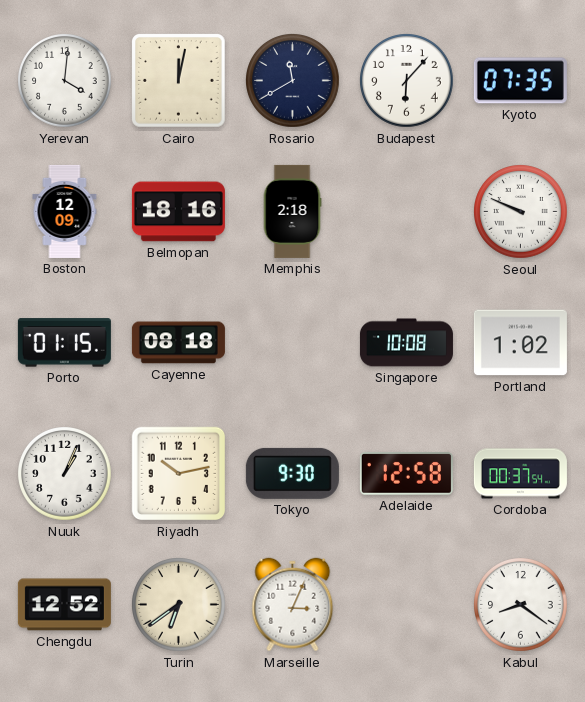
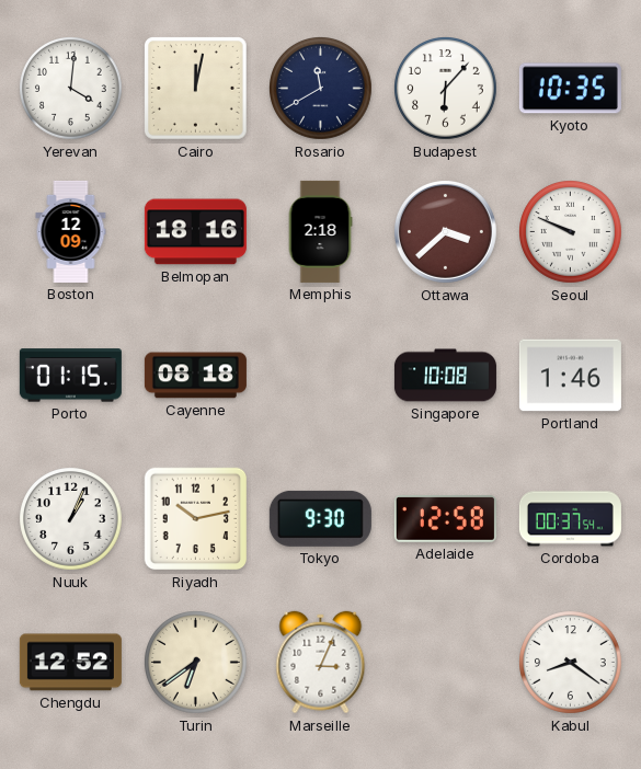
Kyoto: 07:35 -> 10:35
Ottawa: none -> 3:38
Portland: 1:02 -> 1:46
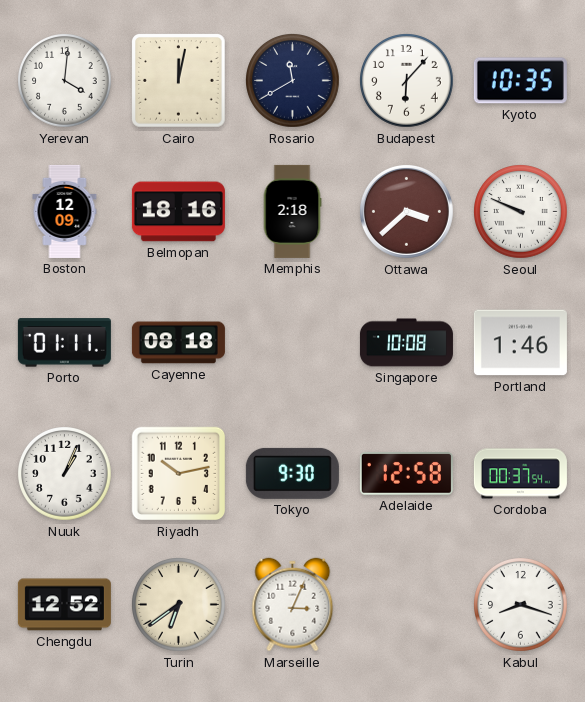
Porto: 01:15 -> 01:11
Kabul: 8:21 -> 8:18
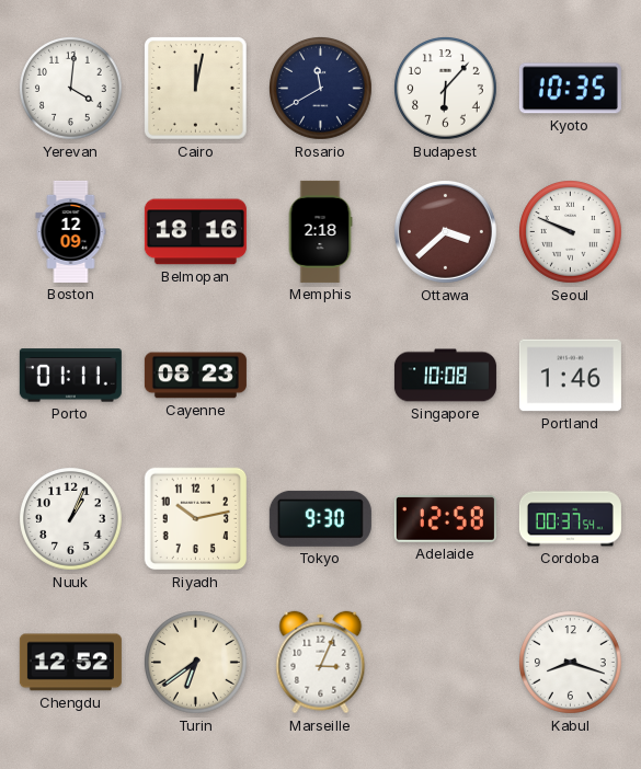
Cayenne: 08:18 -> 08:23
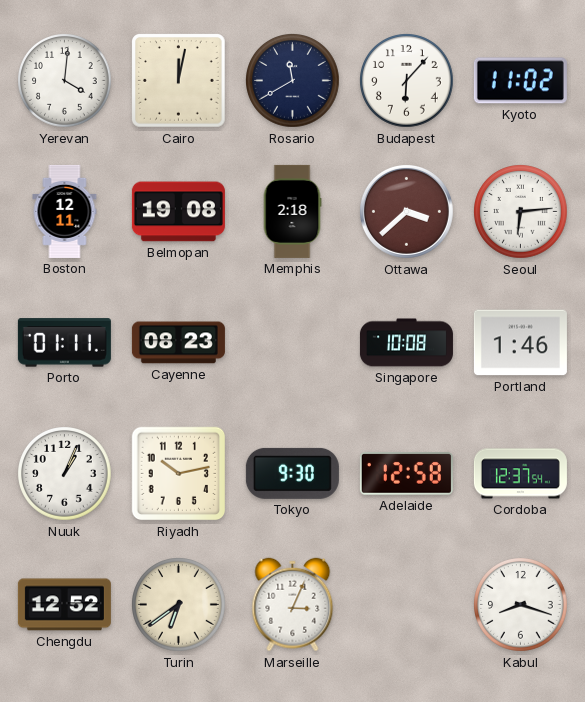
Kyoto: 10:35 -> 11:02
Boston: 12:09 -> 12:11
Belmopan: 18:16 -> 19:08
Seoul: 9:49 -> 6:14
Cordoba: 00:37 -> 12:37
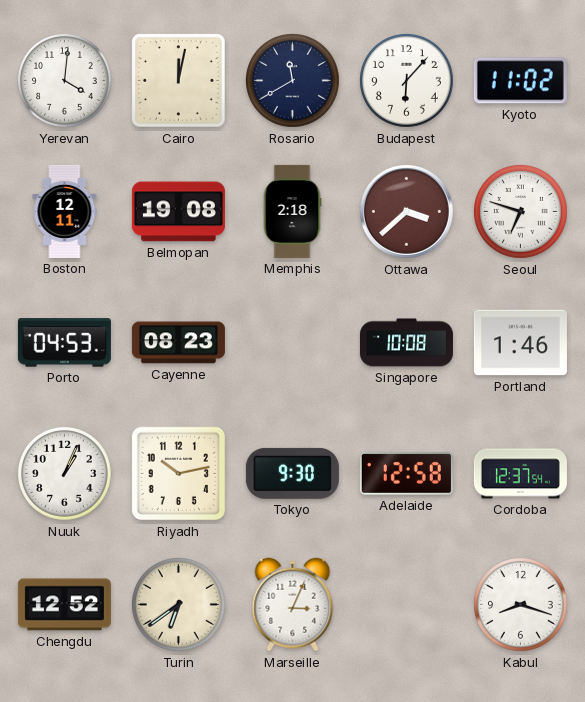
Seoul: 6:14 -> 6:48
Porto: 01:11 -> 04:53
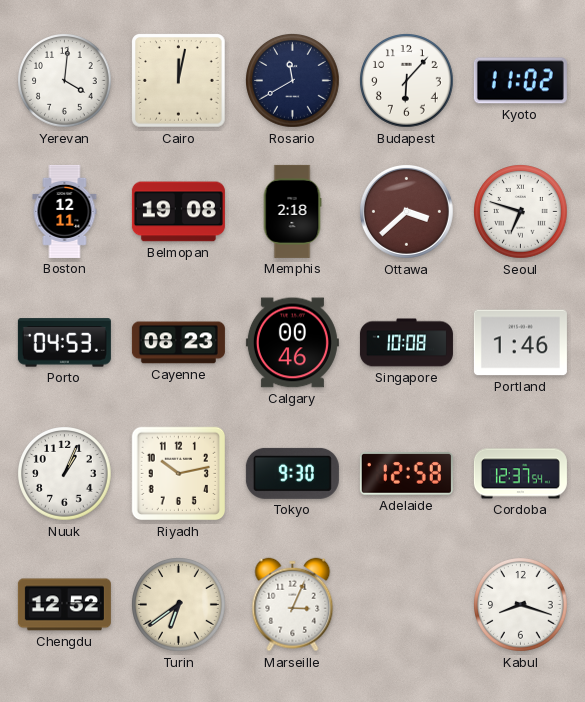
Calgary: none -> 00:46
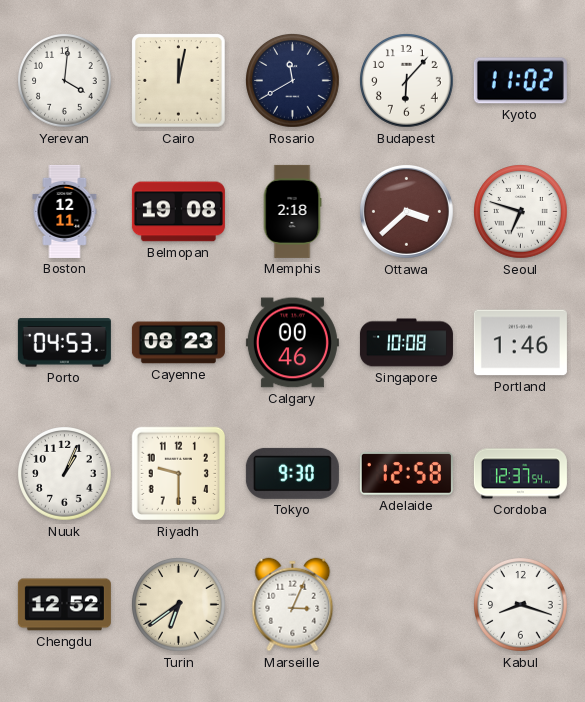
Riyadh: 10:13 -> 9:30
